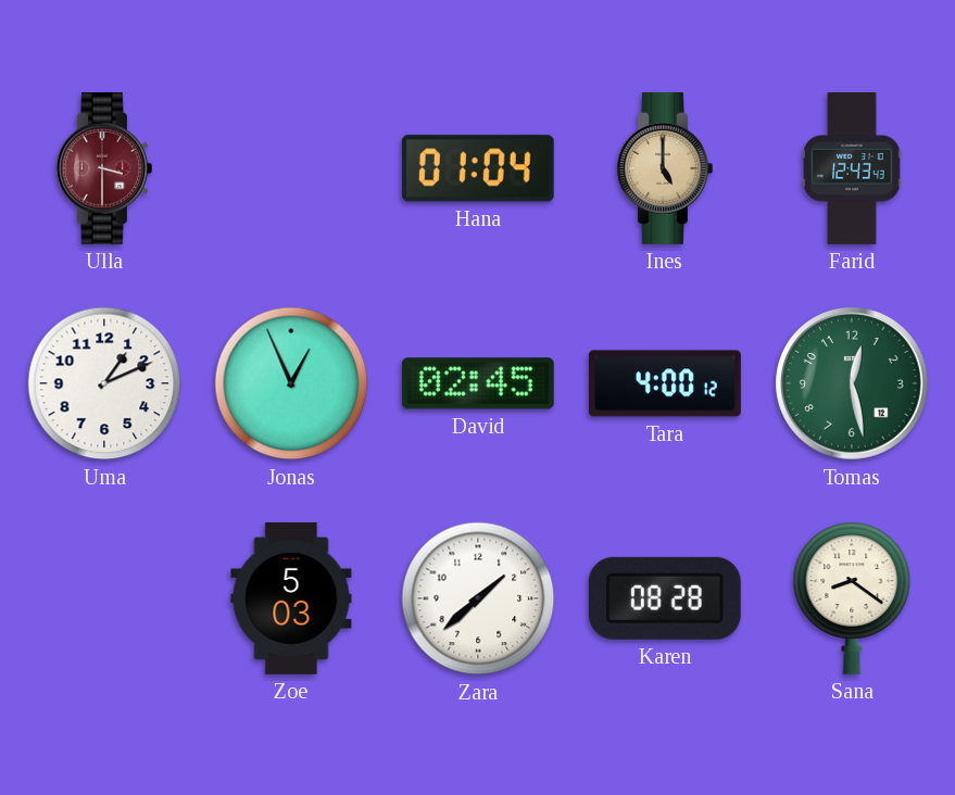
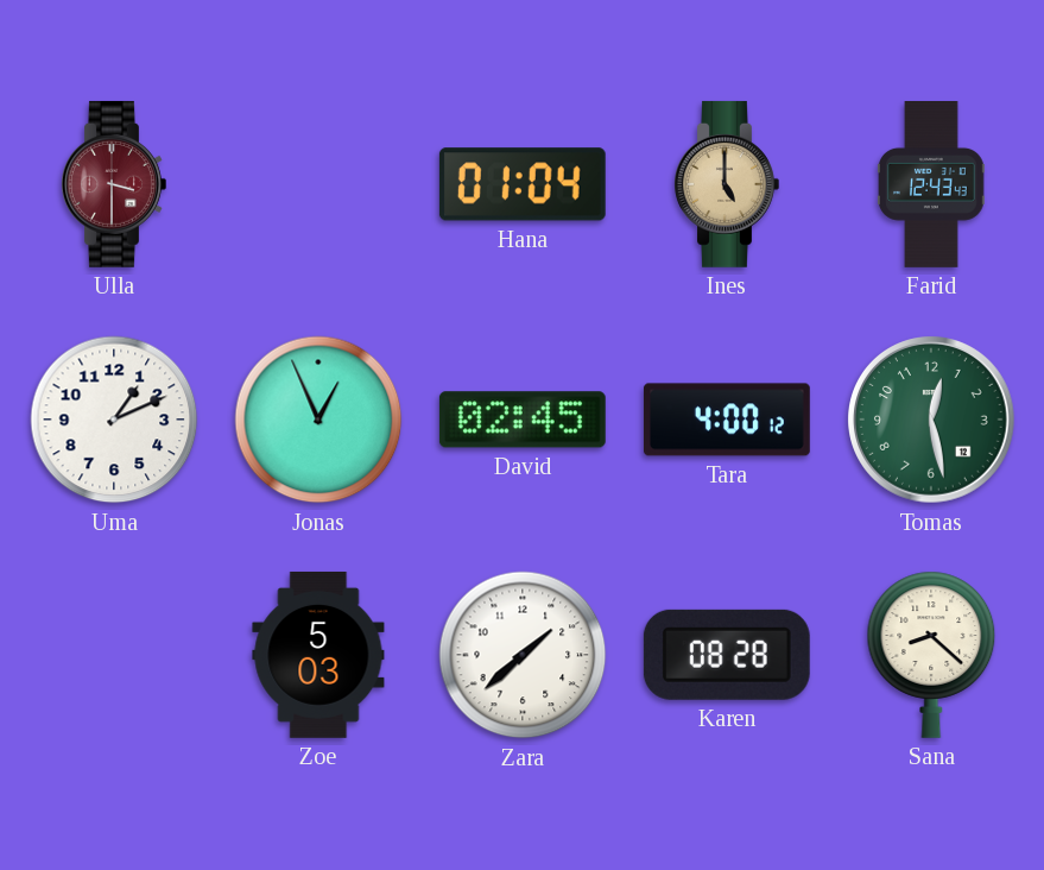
Sana: 8:21 -> 8:22
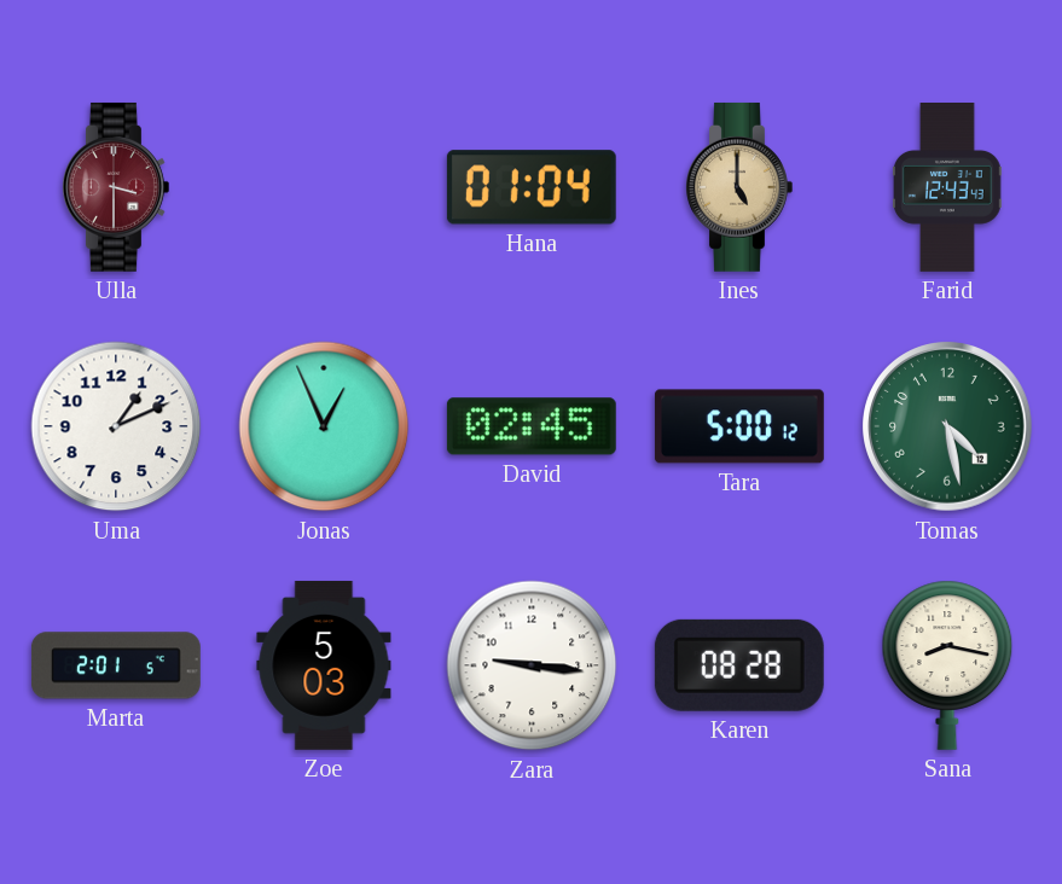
Tara: 4:00 -> 5:00
Tomas: 12:28 -> 4:28
Marta: none -> 2:01
Zara: 1:38 -> 9:16
Sana: 8:22 -> 8:17
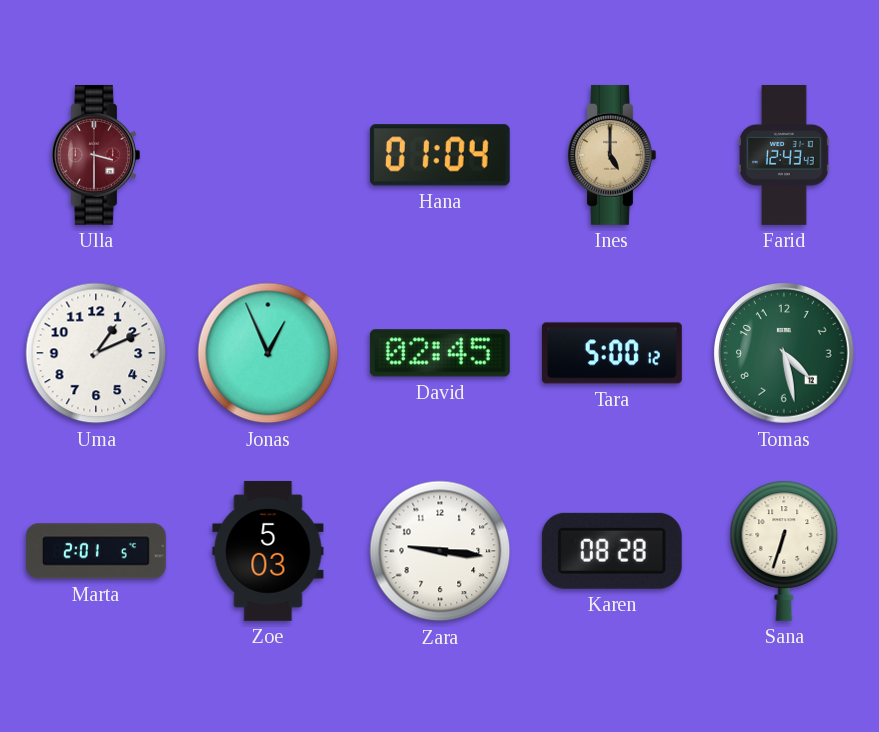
Sana: 8:17 -> 6:33
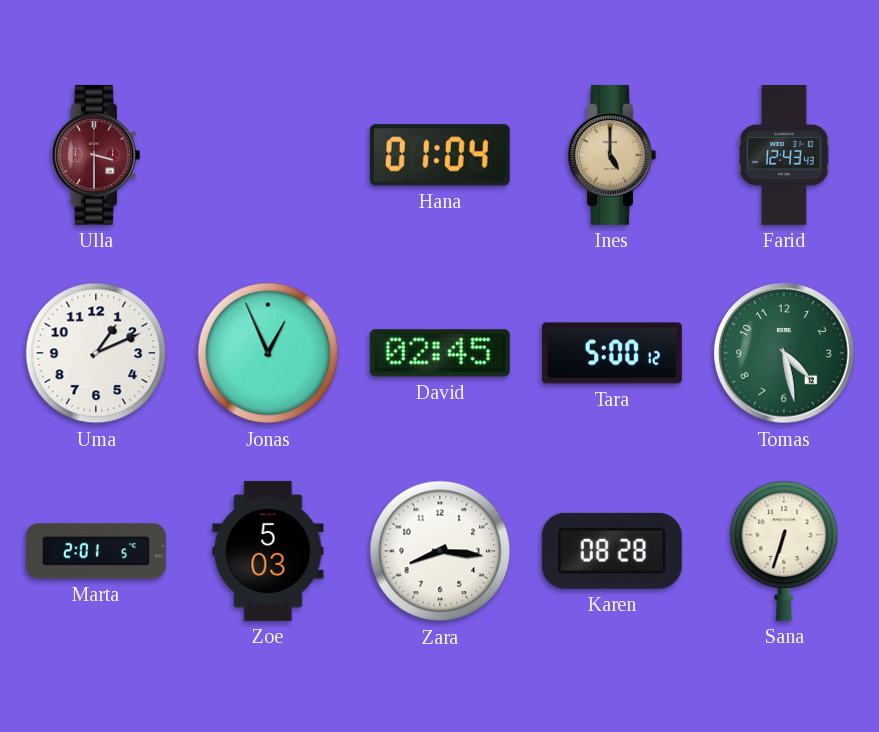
Zara: 9:16 -> 8:16
